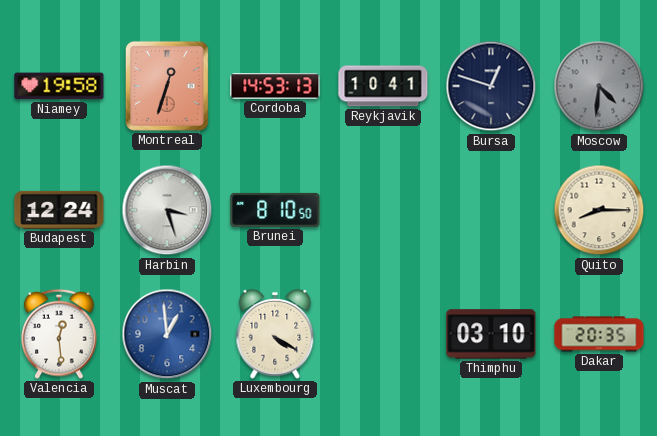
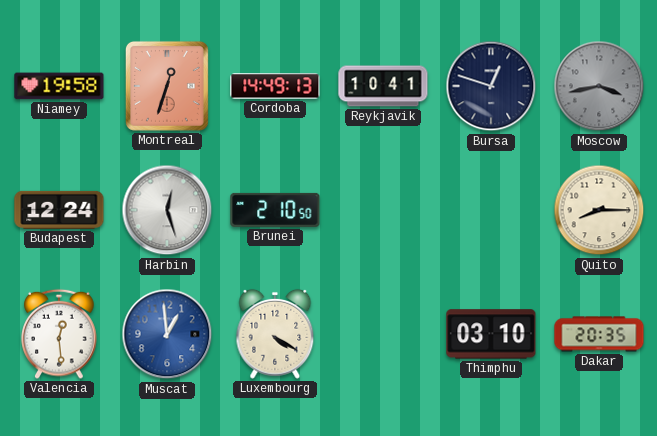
Cordoba: 14:53 -> 14:49
Moscow: 4:31 -> 3:43
Harbin: 3:27 -> 12:27
Brunei: 8:10 -> 2:10
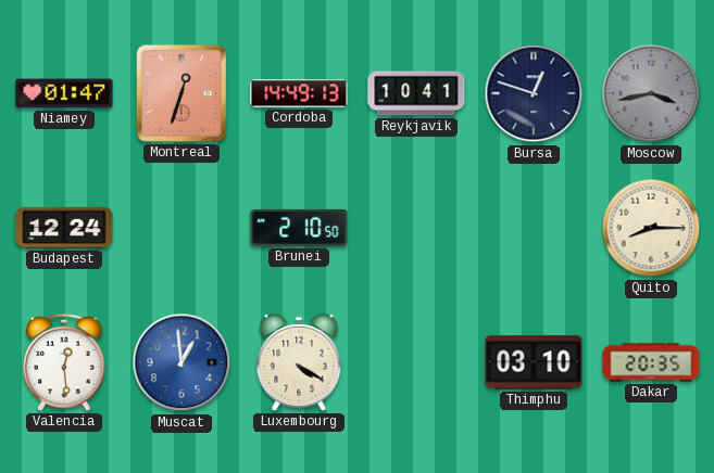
Niamey: 19:58 -> 01:47
Harbin: 12:27 -> none
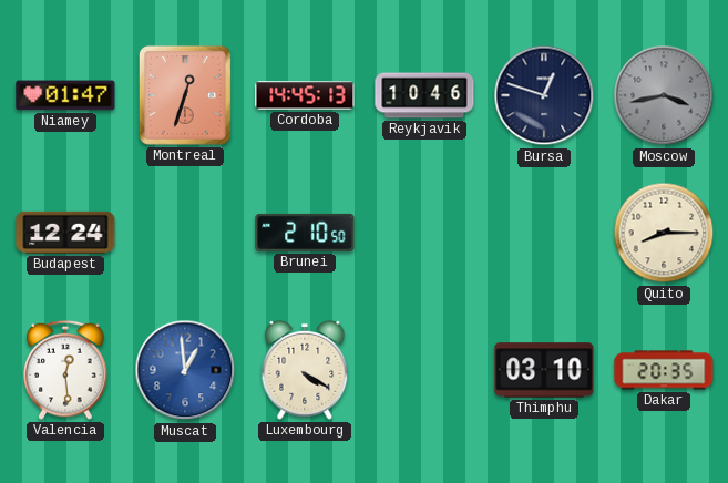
Cordoba: 14:49 -> 14:45
Reykjavik: 10:41 -> 10:46
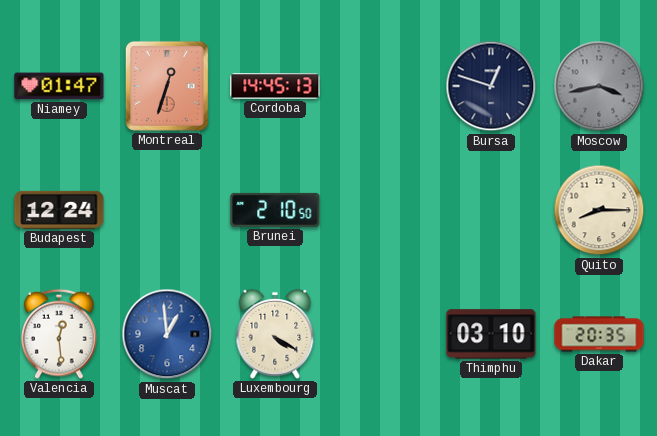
Reykjavik: 10:46 -> none
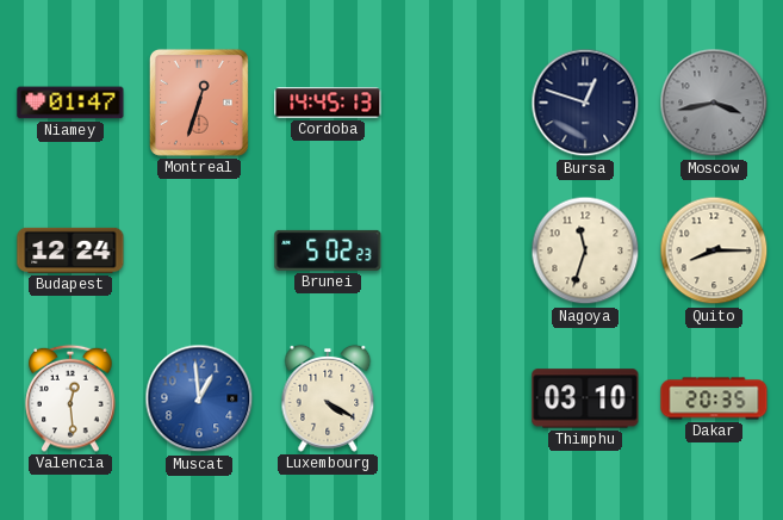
Brunei: 2:10 -> 5:02
Nagoya: none -> 11:33
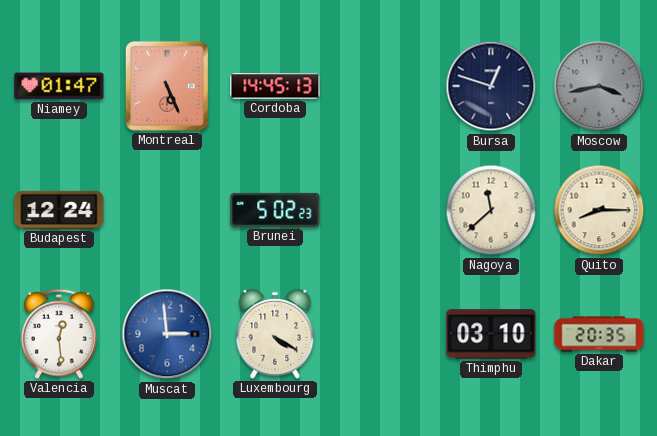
Montreal: 12:33 -> 5:26
Nagoya: 11:33 -> 11:38
Muscat: 12:59 -> 2:59
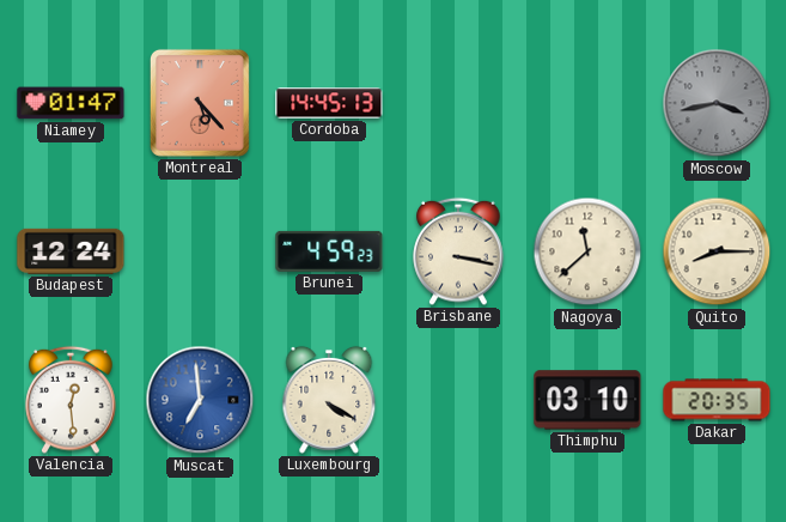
Montreal: 5:26 -> 5:23
Bursa: 12:48 -> none
Brunei: 5:02 -> 4:59
Brisbane: none -> 3:17
Muscat: 2:59 -> 6:59
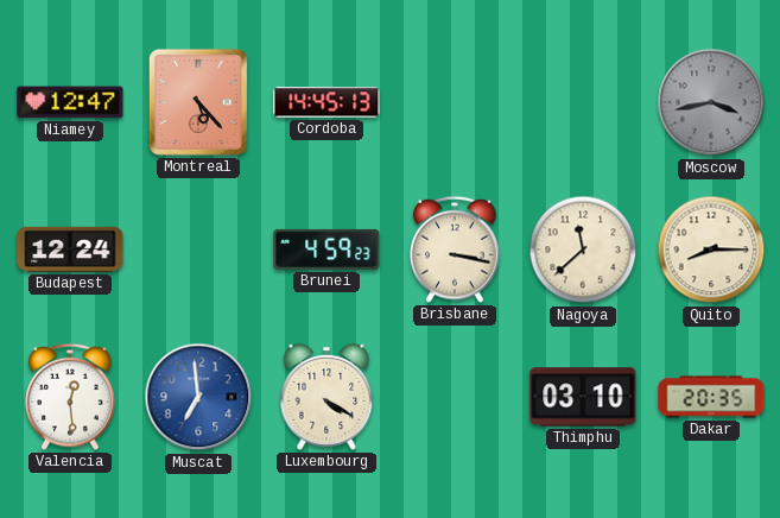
Niamey: 01:47 -> 12:47
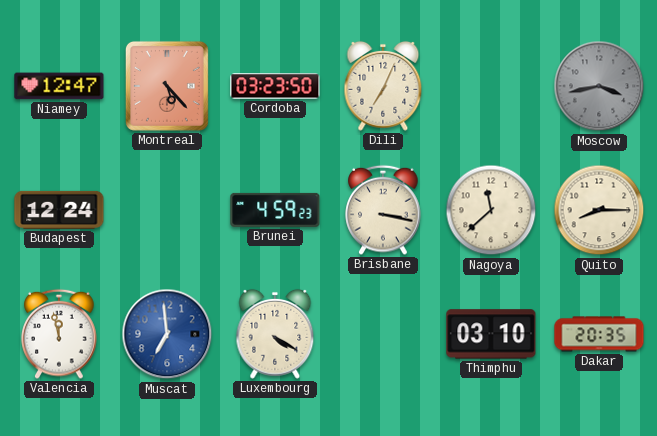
Cordoba: 14:45 -> 03:23
Dili: none -> 7:04
Valencia: 12:29 -> 11:58
